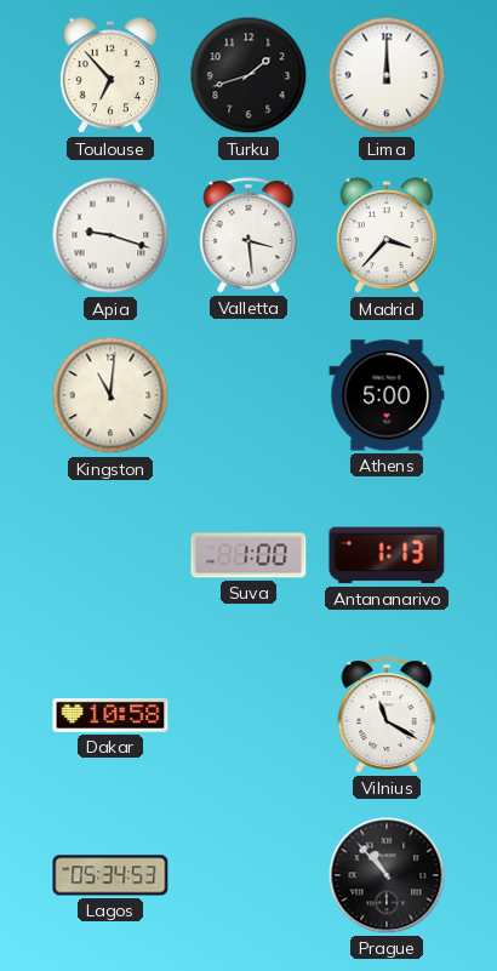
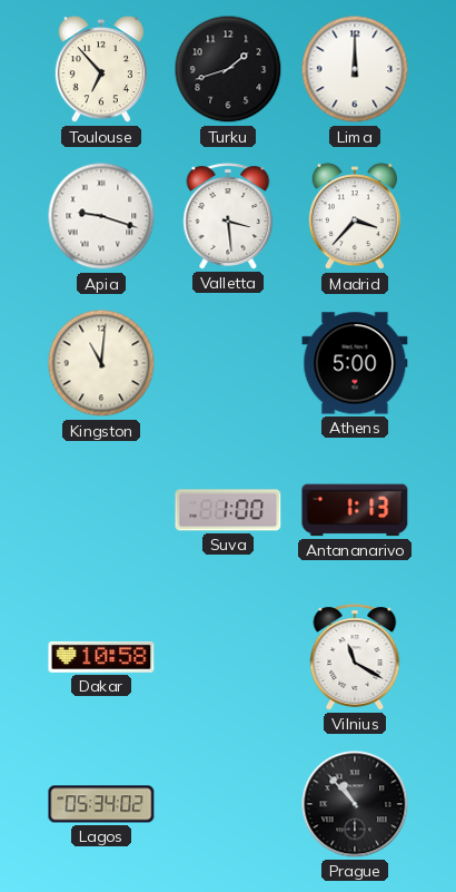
Lagos: 05:34:53 -> 05:34:02
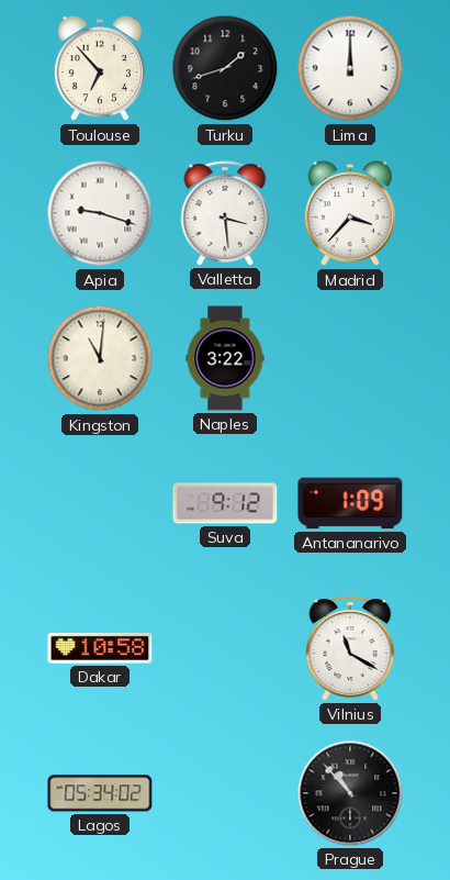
Naples: none -> 3:22
Athens: 5:00 -> none
Suva: 1:00 -> 9:12
Antananarivo: 1:13 -> 1:09
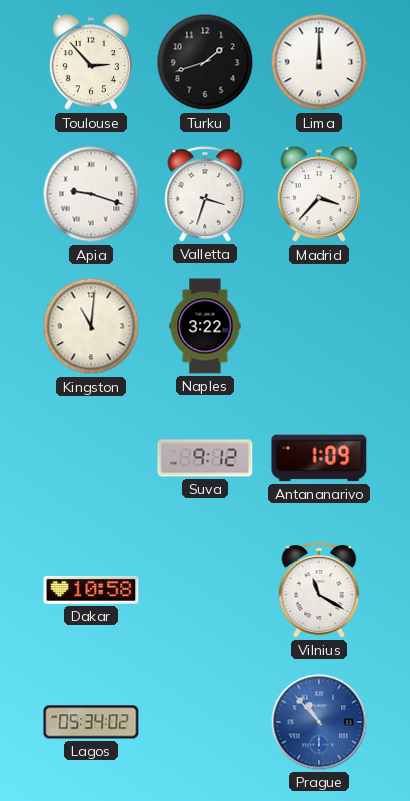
Toulouse: 6:53 -> 2:53
Valletta: 3:29 -> 3:33
Prague dial: black -> blue
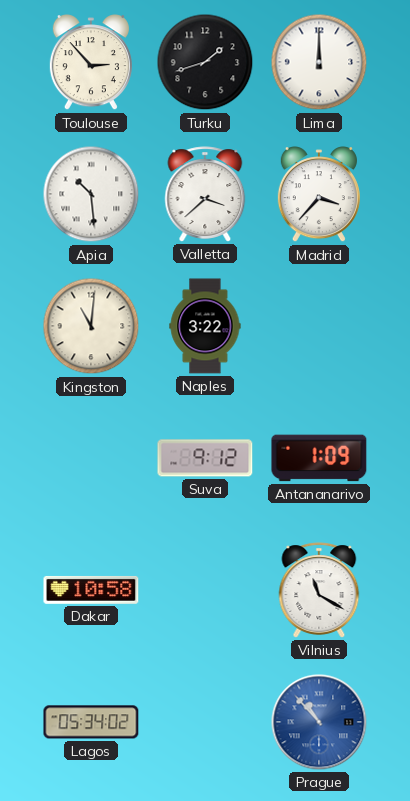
Apia: 9:18 -> 10:29
Valletta: 3:33 -> 3:38
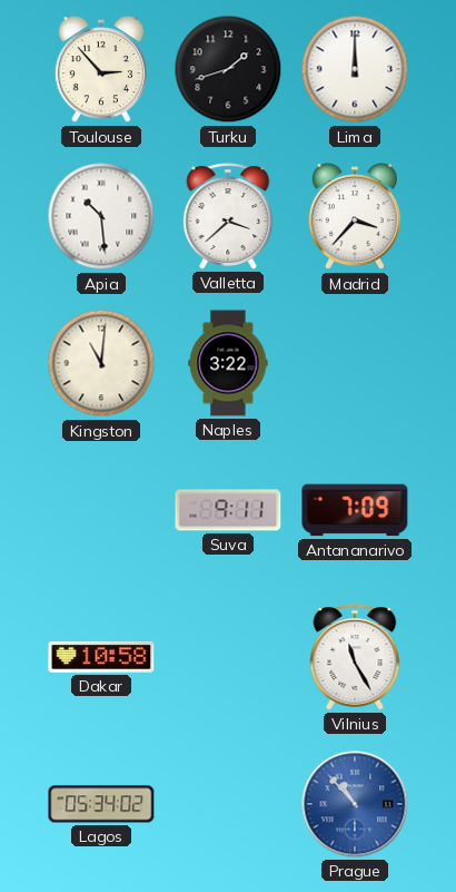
Suva: 9:12 -> 9:11
Antananarivo: 1:09 -> 7:09
Vilnius: 11:20 -> 11:25
